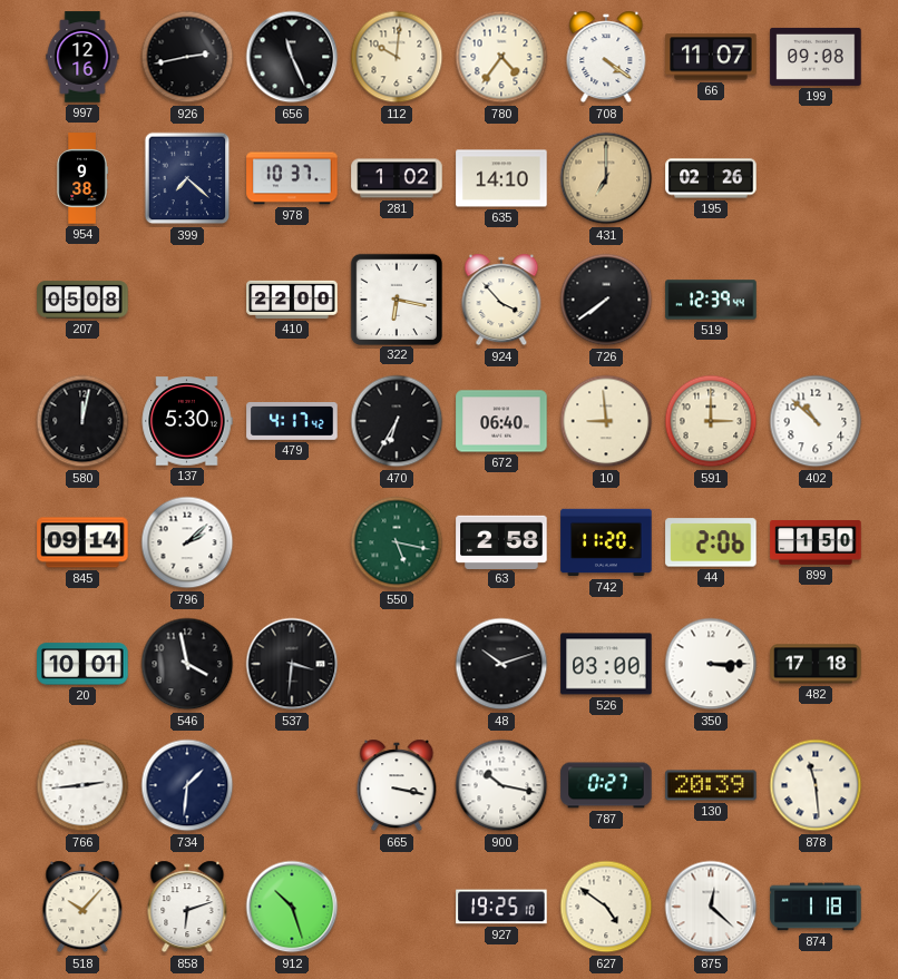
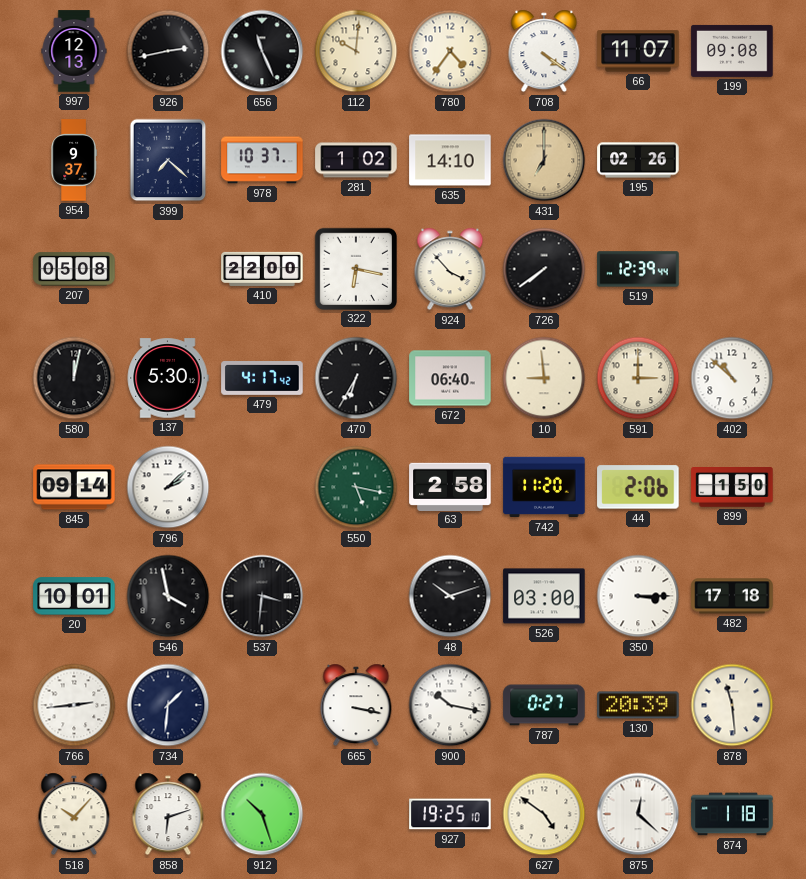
997: 12:16 -> 12:13
954: 9:38 -> 9:37
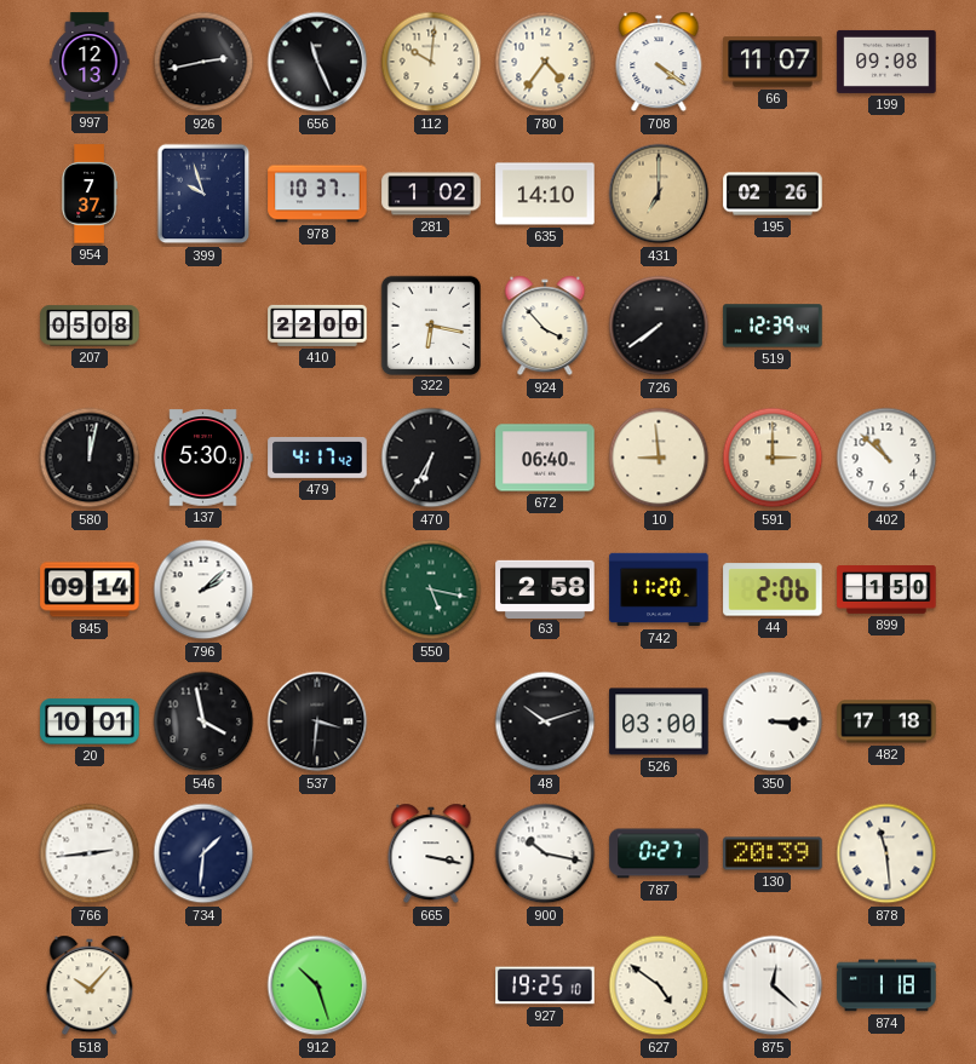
954: 9:37 -> 7:37
399: 7:22 -> 9:57
858: 6:12 -> none
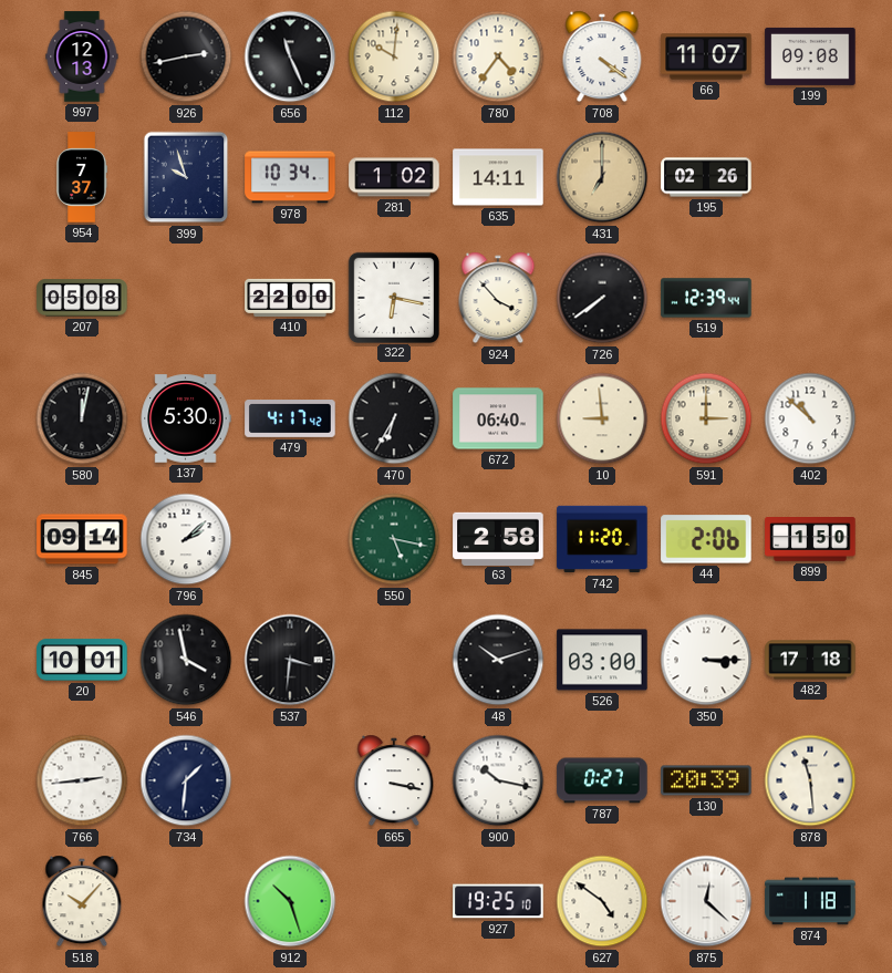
978: 10:37 -> 10:34
635: 14:10 -> 14:11
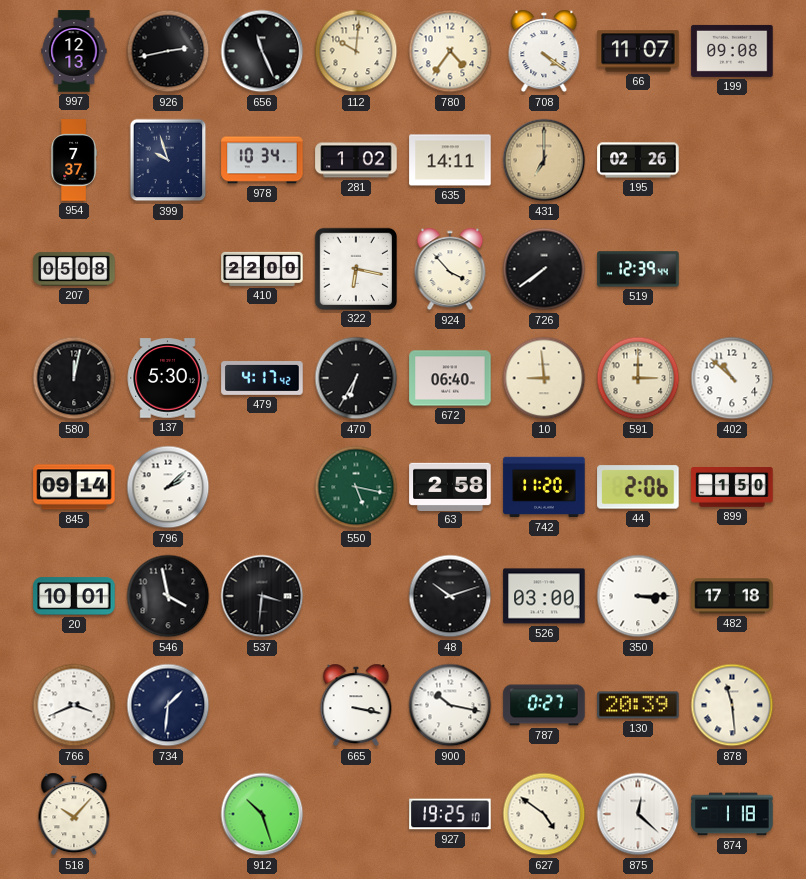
766: 2:44 -> 3:41
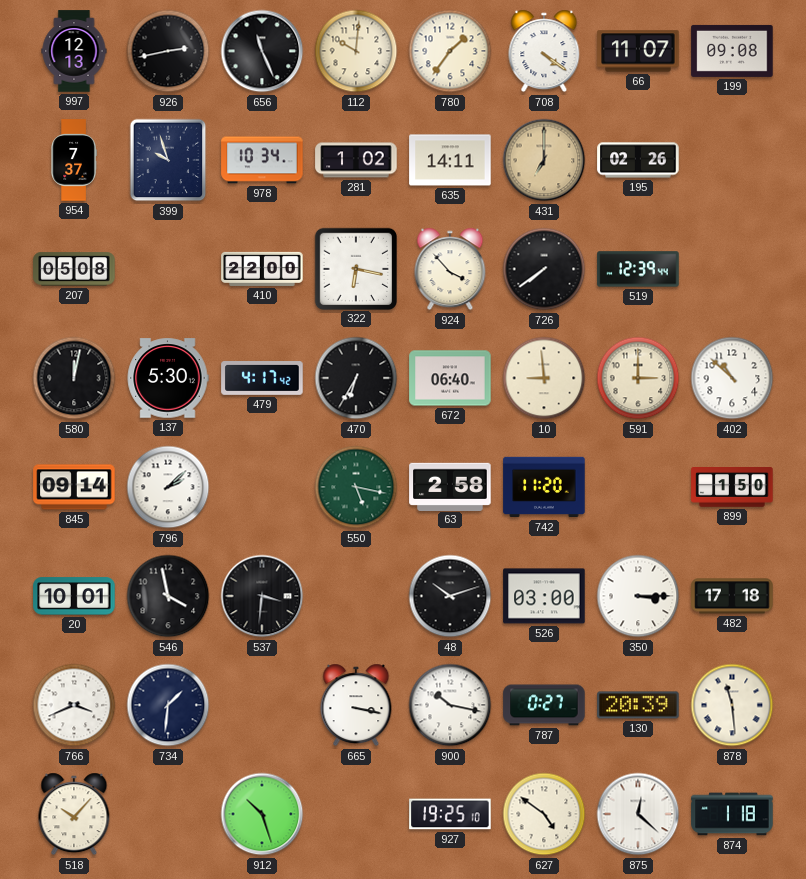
780: 4:36 -> 1:36
44: 2:06 -> none
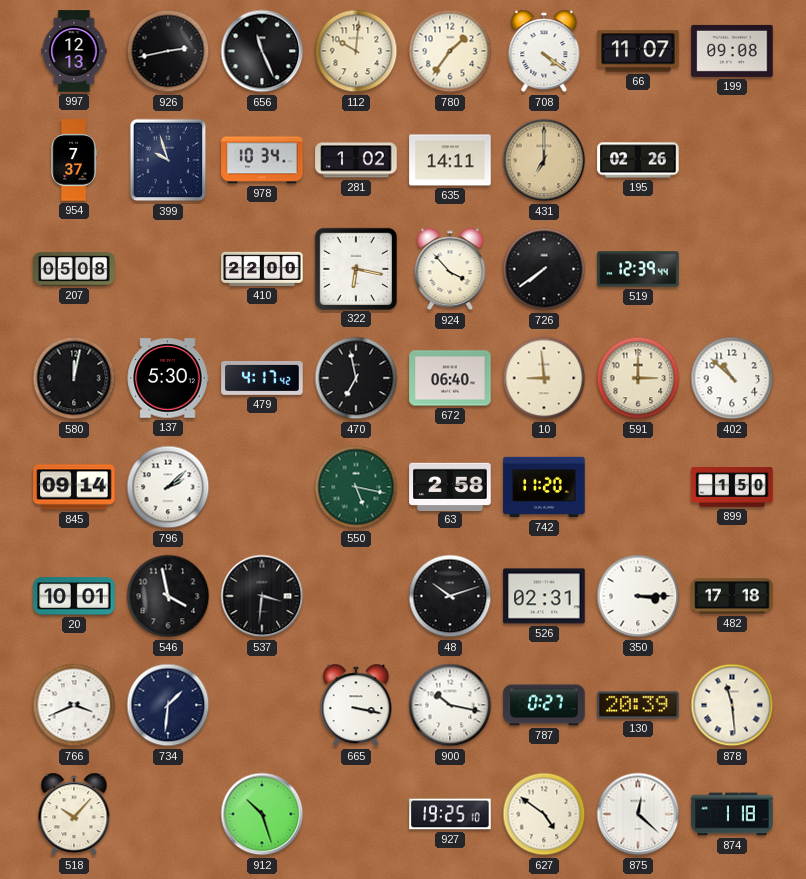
470: 6:35 -> 6:58
526: 03:00 -> 02:31
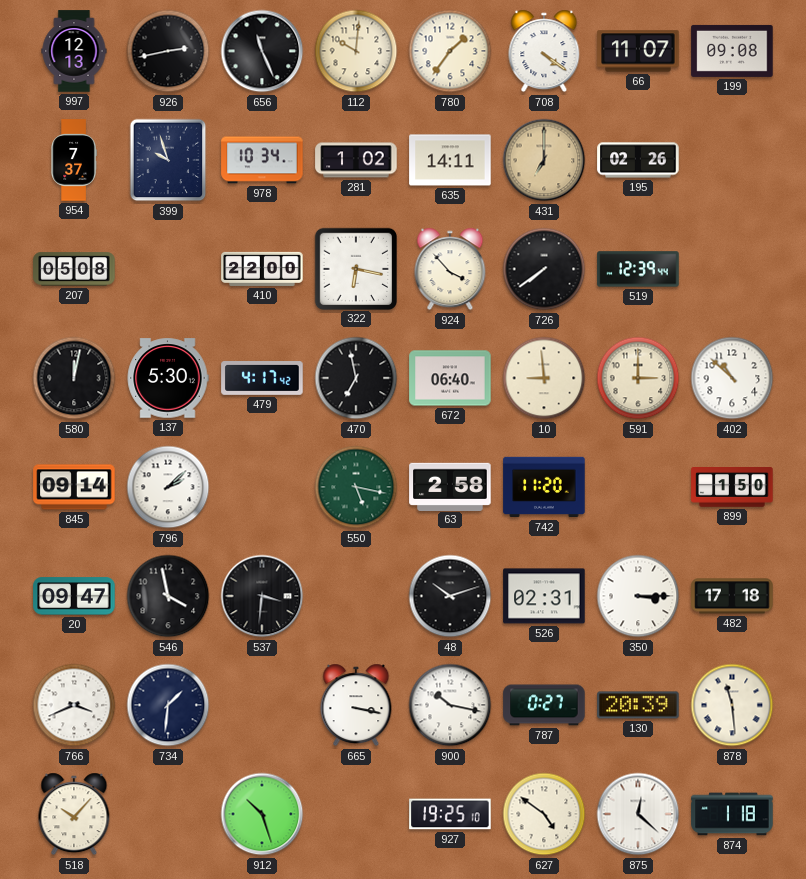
20: 10:01 -> 09:47
